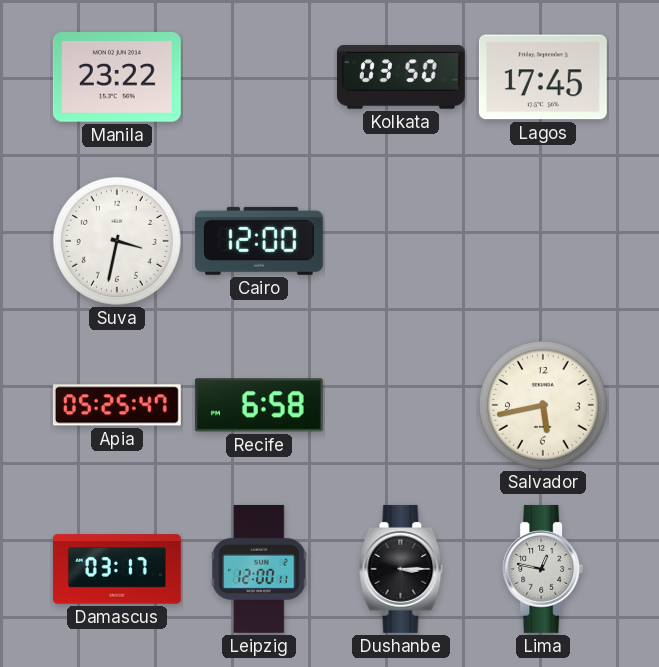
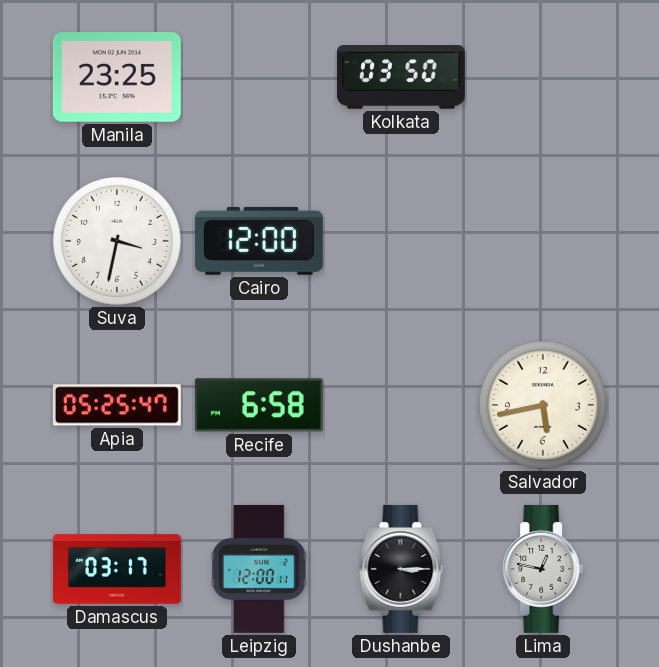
Manila: 23:22 -> 23:25
Lagos: 17:45 -> none
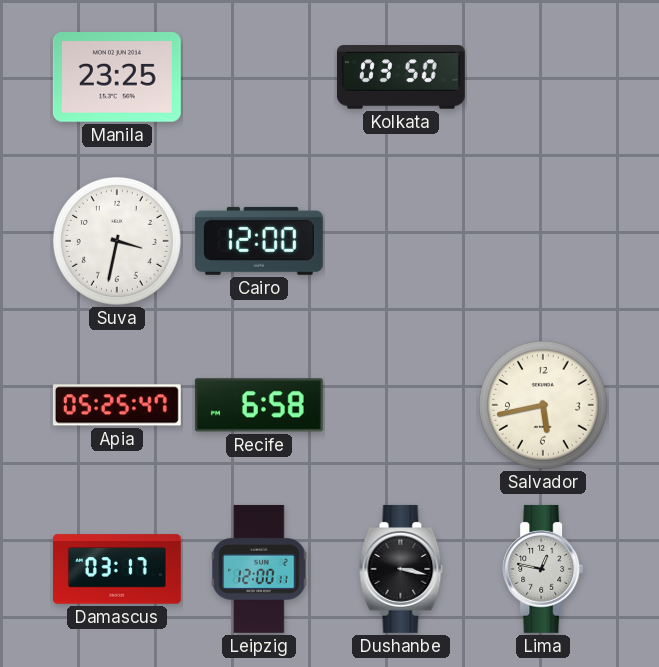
Dushanbe: 3:15 -> 3:17
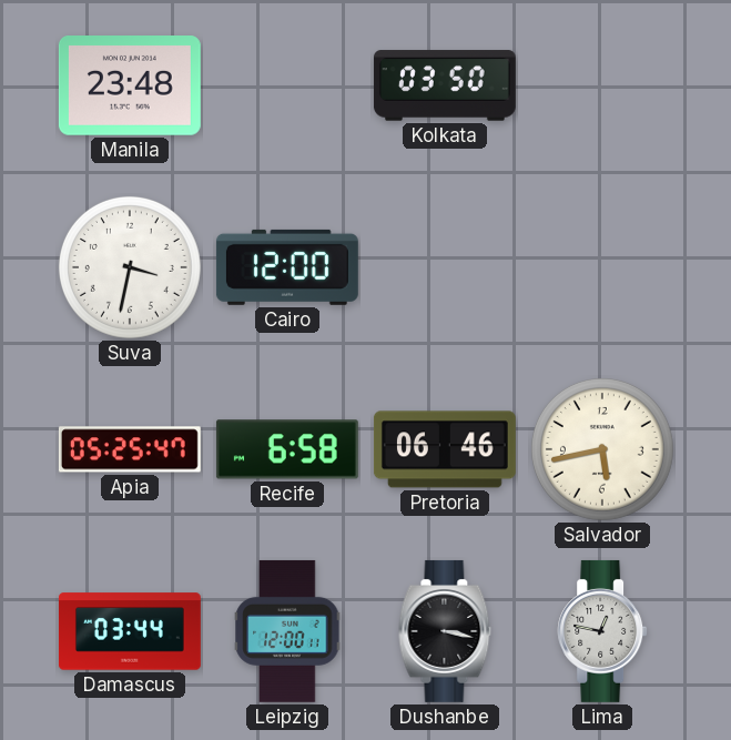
Manila: 23:25 -> 23:48
Pretoria: none -> 06:46
Damascus: 03:17 -> 03:44
